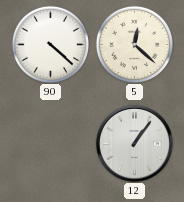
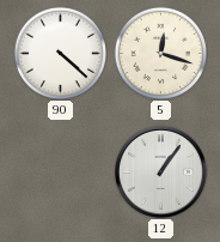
5: 12:22 -> 12:18
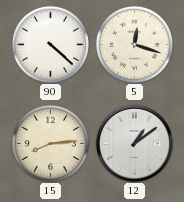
15: none -> 8:14
12: 1:06 -> 1:09
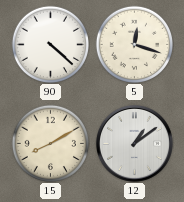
15: 8:14 -> 8:10
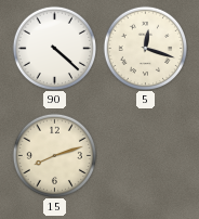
15: 8:10 -> 8:12
12: 1:09 -> none
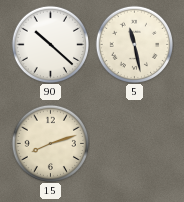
90: 4:22 -> 10:22
5: 12:18 -> 11:28
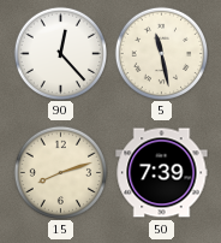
90: 10:22 -> 12:23
50: none -> 7:39
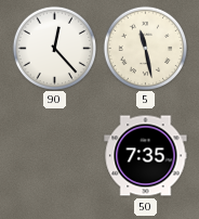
15: 8:12 -> none
50: 7:39 -> 7:35
